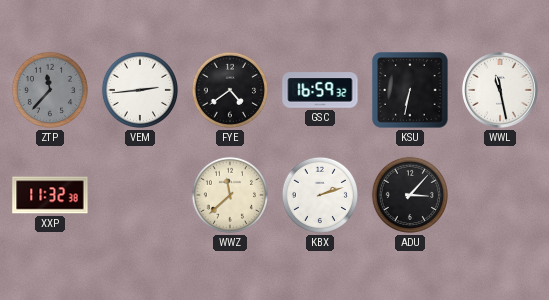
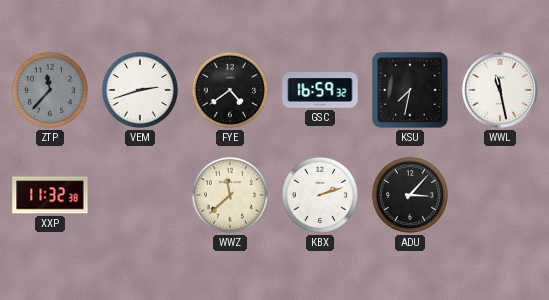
VEM: 2:44 -> 2:42
KSU: 6:32 -> 7:32
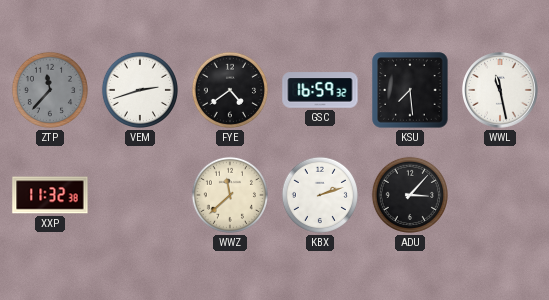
KSU: 7:32 -> 7:29
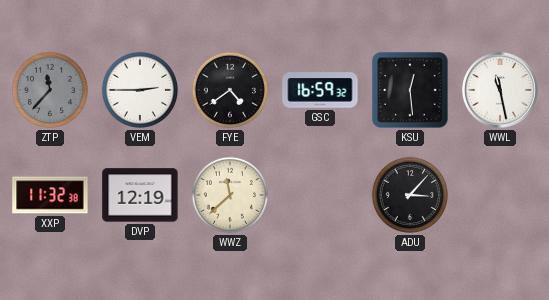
VEM: 2:42 -> 2:45
KSU: 7:29 -> 12:29
DVP: none -> 12:19
KBX: 2:12 -> none
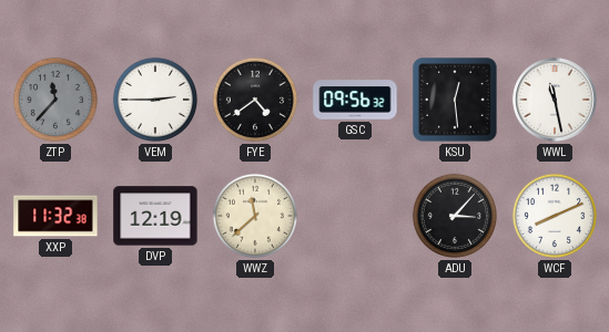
GSC: 16:59 -> 09:56
WCF: none -> 8:11
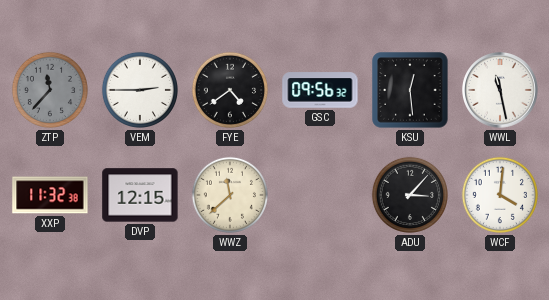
DVP: 12:19 -> 12:15
WCF: 8:11 -> 4:01
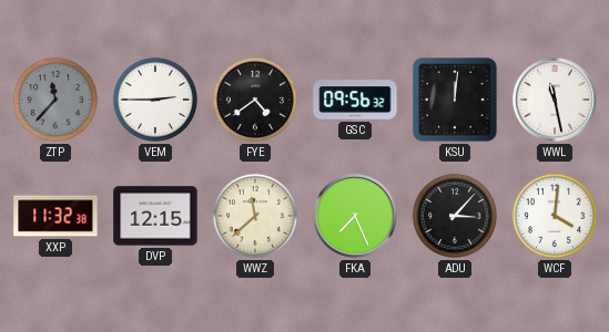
KSU: 12:29 -> 12:01
FKA: none -> 7:26
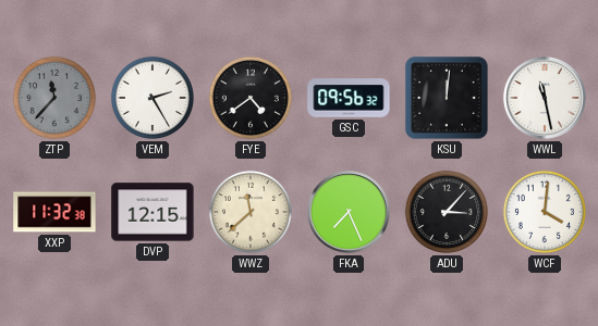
VEM: 2:45 -> 2:25
